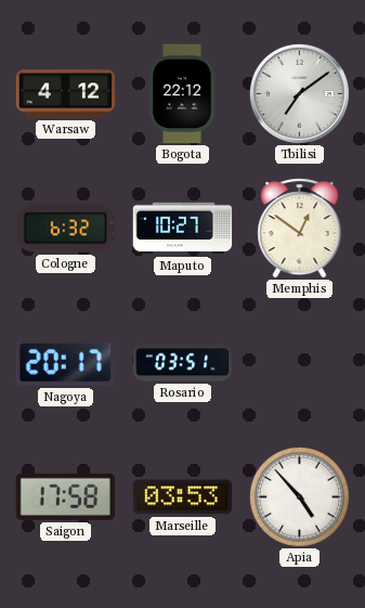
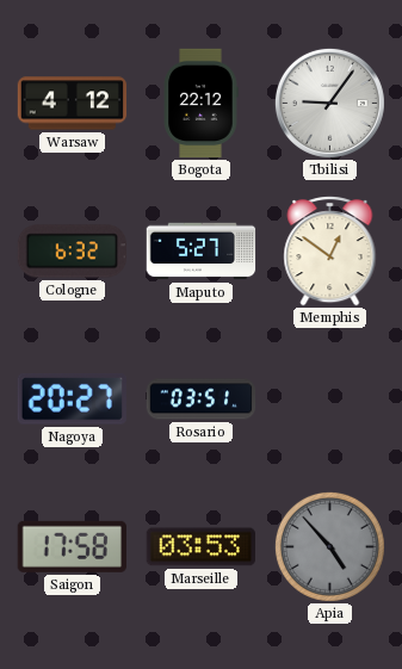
Tbilisi: 7:09 -> 9:06
Maputo: 10:27 -> 5:27
Nagoya: 20:17 -> 20:27
Apia dial: white -> grey
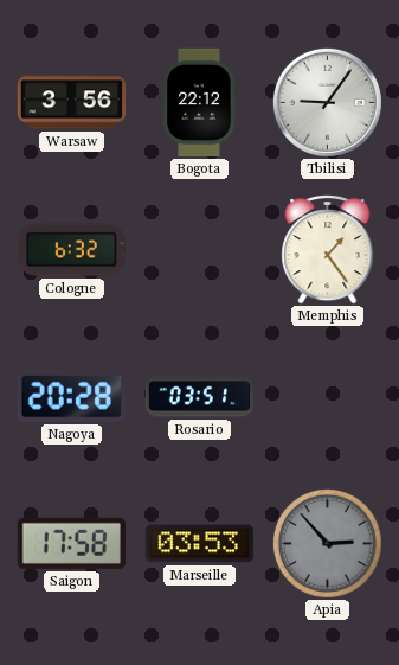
Warsaw: 4:12 -> 3:56
Maputo: 5:27 -> none
Memphis: 12:51 -> 1:24
Nagoya: 20:27 -> 20:28
Apia: 4:53 -> 2:53
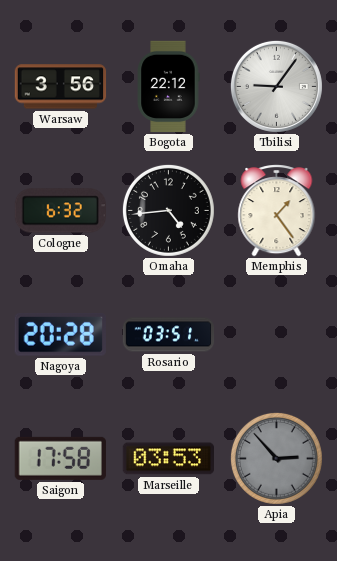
Omaha: none -> 4:44
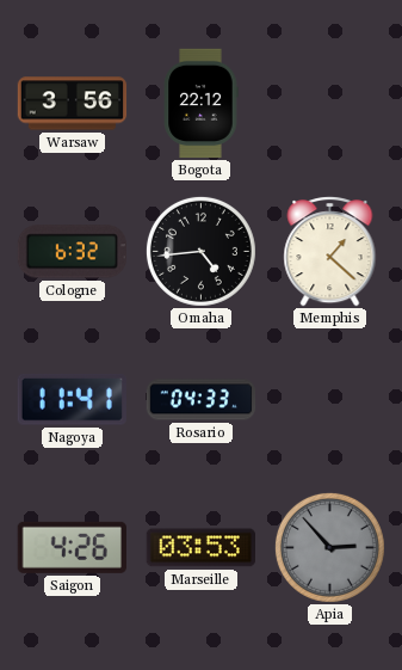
Tbilisi: 9:06 -> none
Memphis: 1:24 -> 1:22
Nagoya: 20:28 -> 11:41
Rosario: 03:51 -> 04:33
Saigon: 17:58 -> 4:26
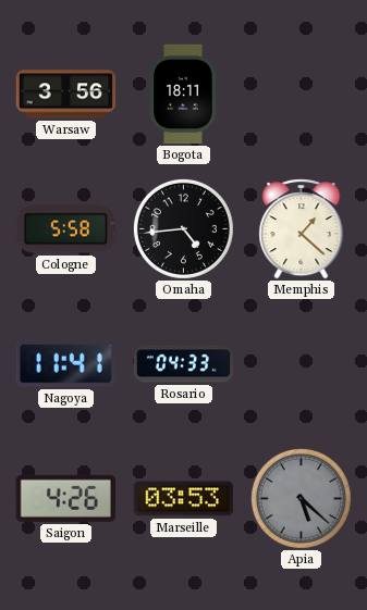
Bogota: 22:12 -> 18:11
Cologne: 6:32 -> 5:58
Apia: 2:53 -> 5:22
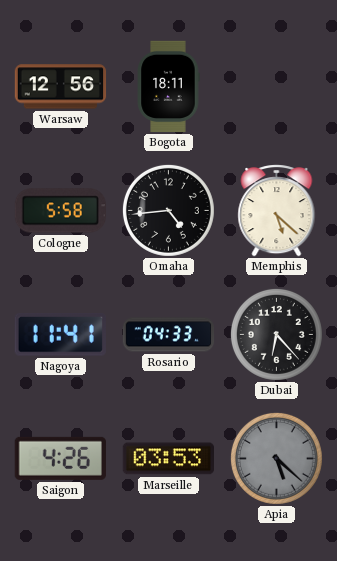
Warsaw: 3:56 -> 12:56
Memphis: 1:22 -> 5:22
Dubai: none -> 6:23
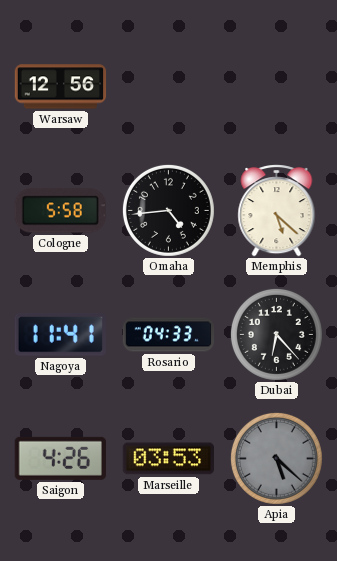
Bogota: 18:11 -> none
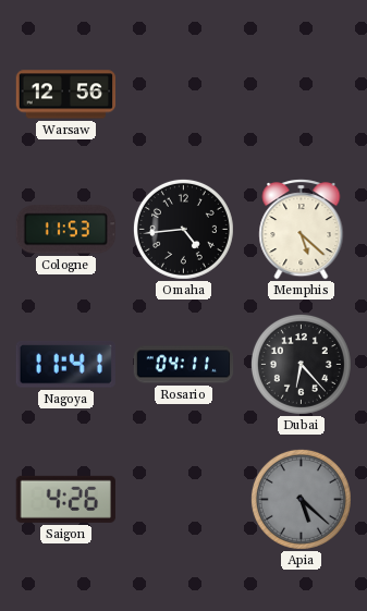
Cologne: 5:58 -> 11:53
Rosario: 04:33 -> 04:11
Marseille: 03:53 -> none
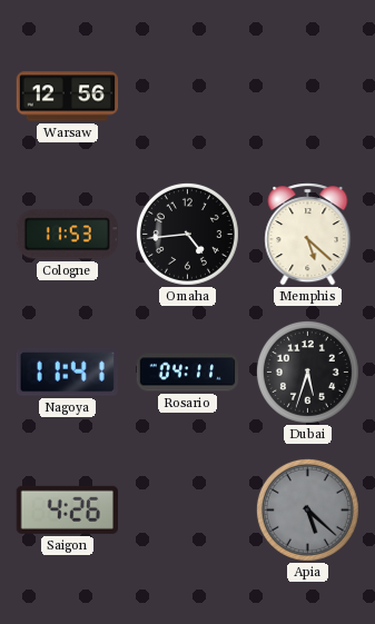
Dubai: 6:23 -> 5:33
